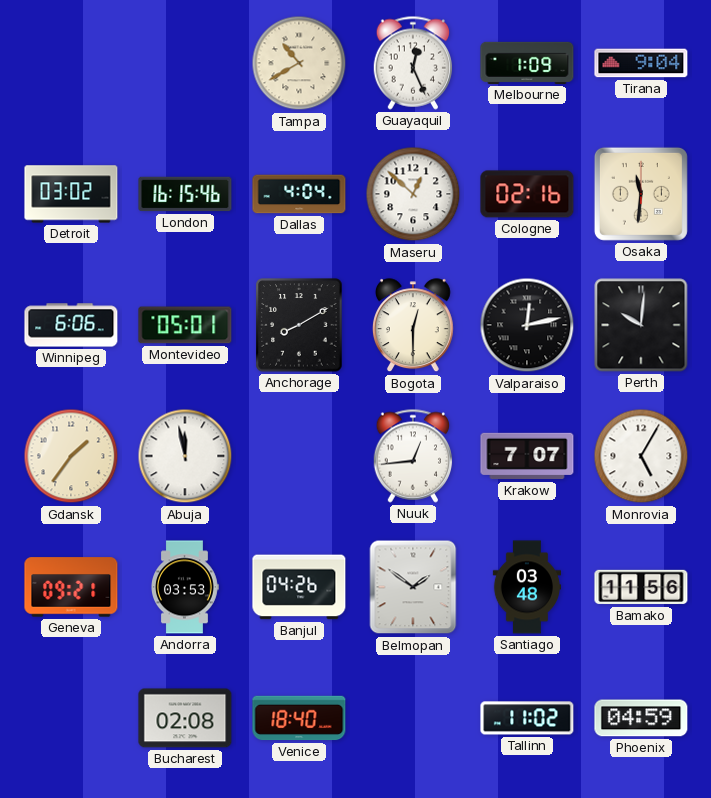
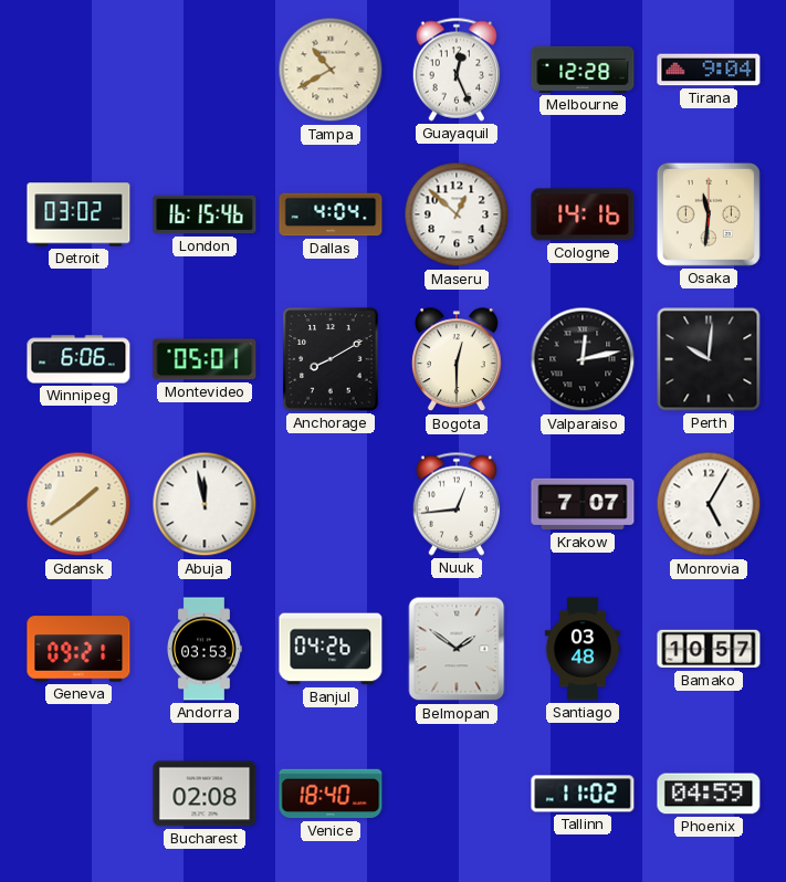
Melbourne: 1:09 -> 12:28
Cologne: 02:16 -> 14:16
Gdansk: 1:36 -> 1:39
Bamako: 11:56 -> 10:57
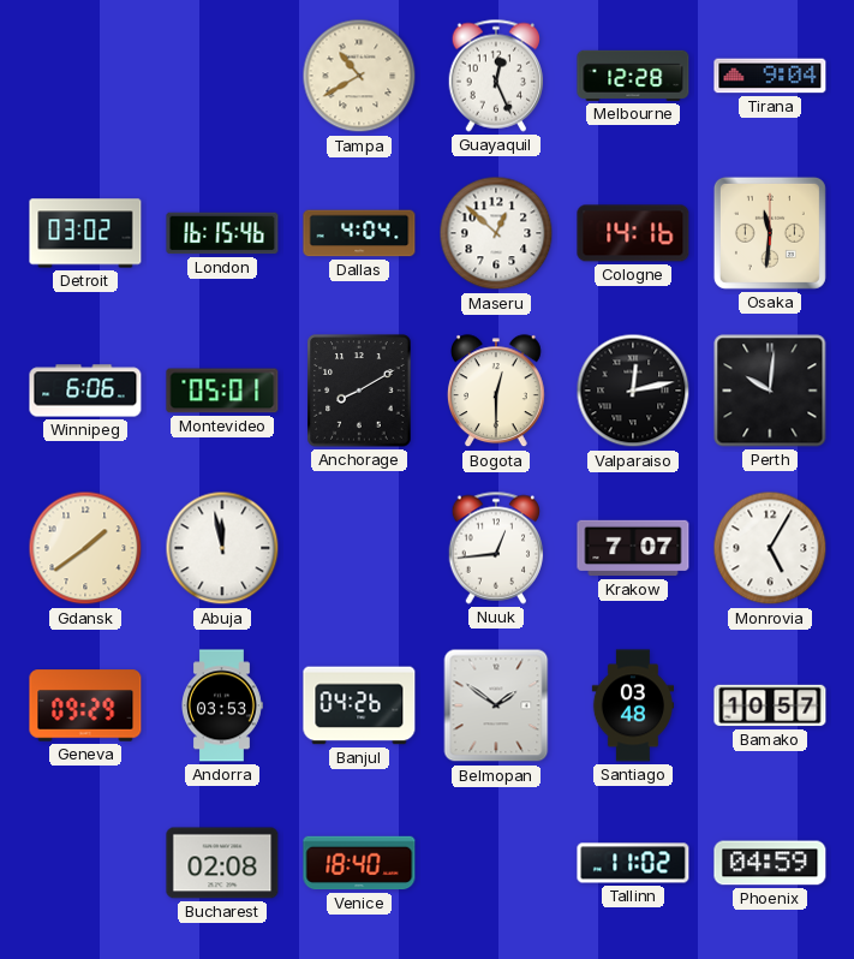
Geneva: 09:21 -> 09:29
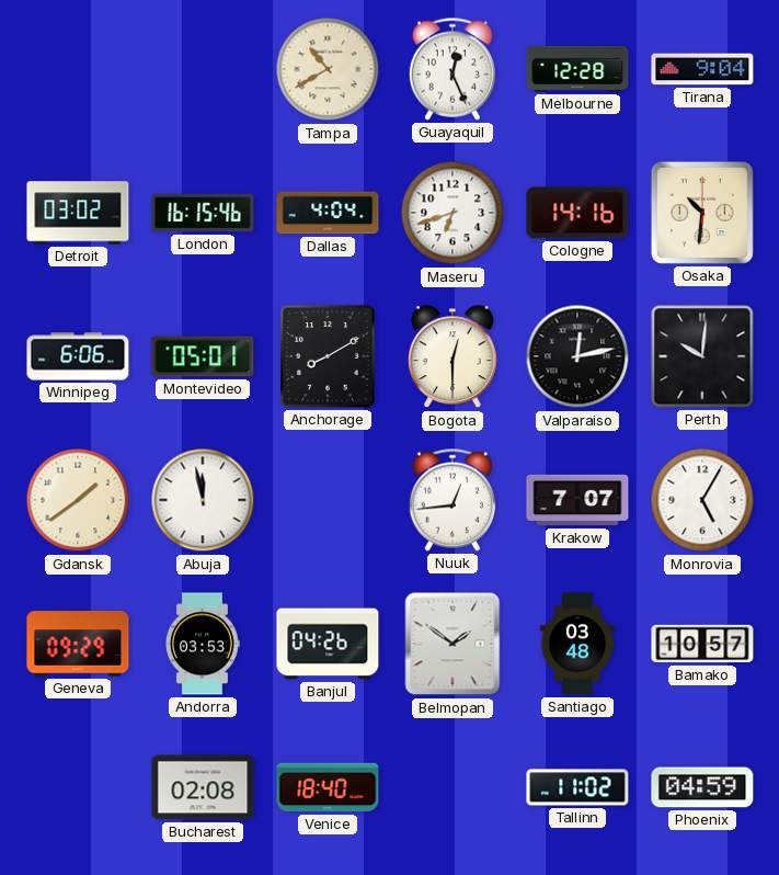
Maseru: 12:52 -> 6:42
Osaka: 11:31 -> 10:31
